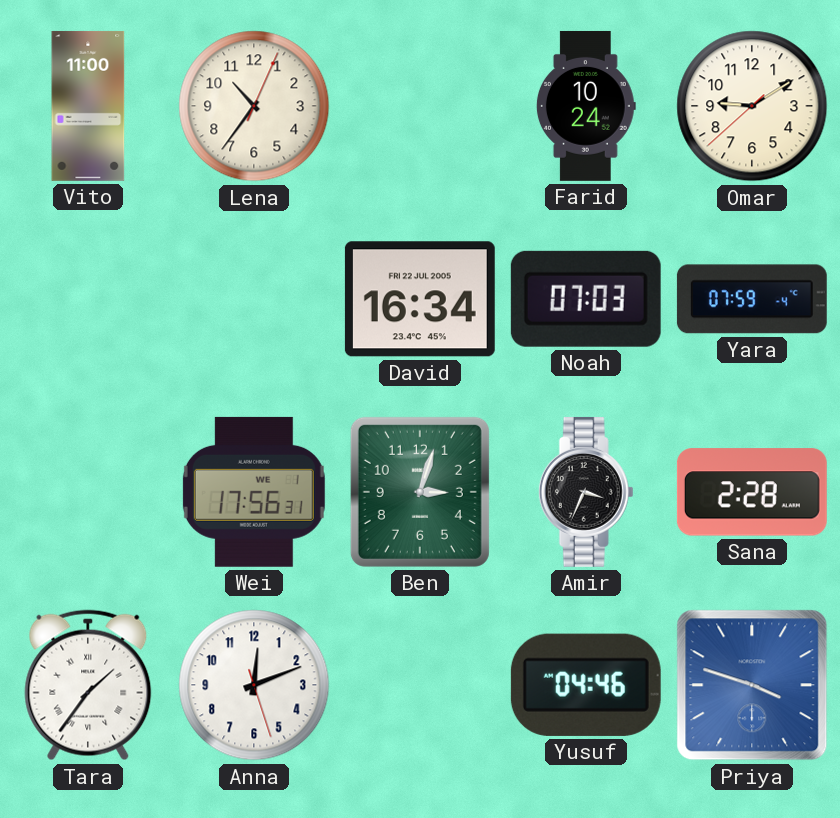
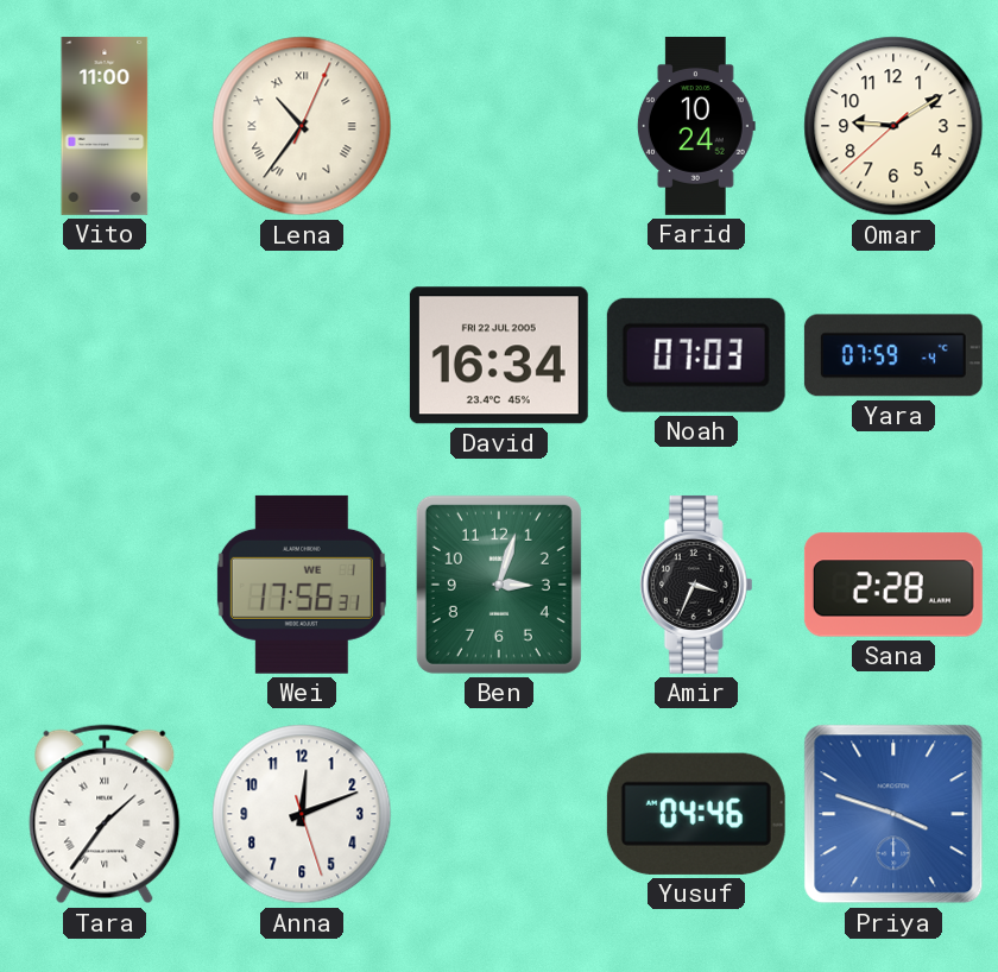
Lena numerals: Arabic -> Roman
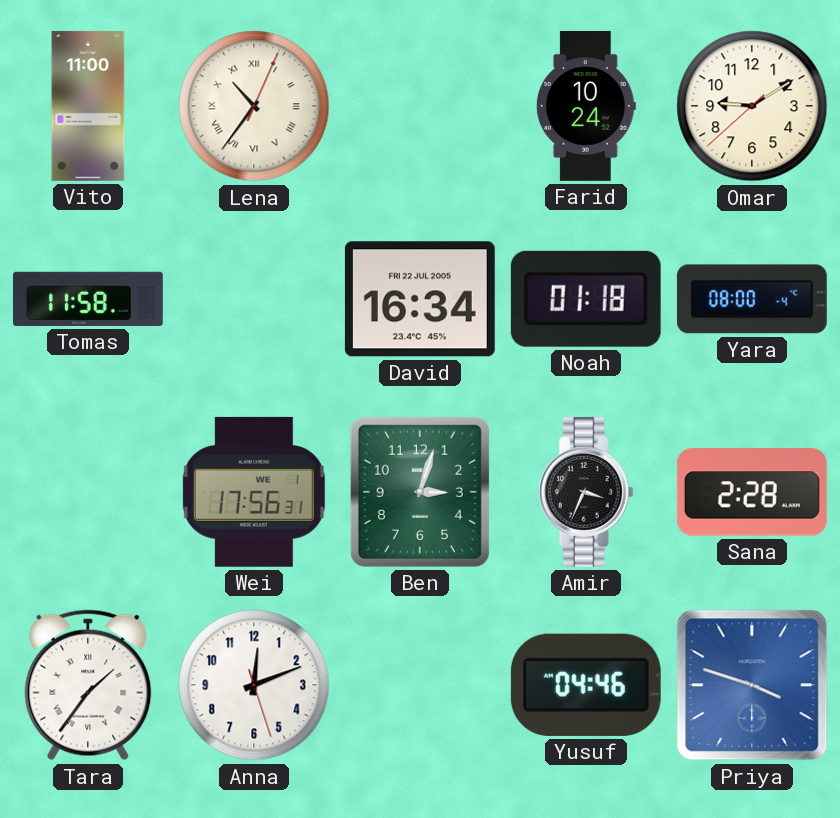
Tomas: none -> 11:58
Noah: 07:03 -> 01:18
Yara: 07:59 -> 08:00
